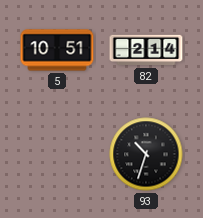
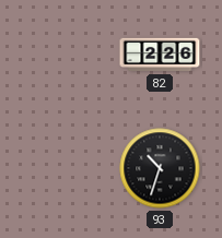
5: 10:51 -> none
82: 2:14 -> 2:26
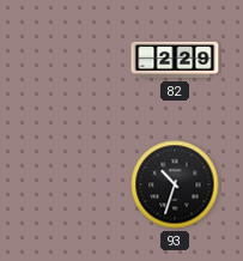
82: 2:26 -> 2:29
